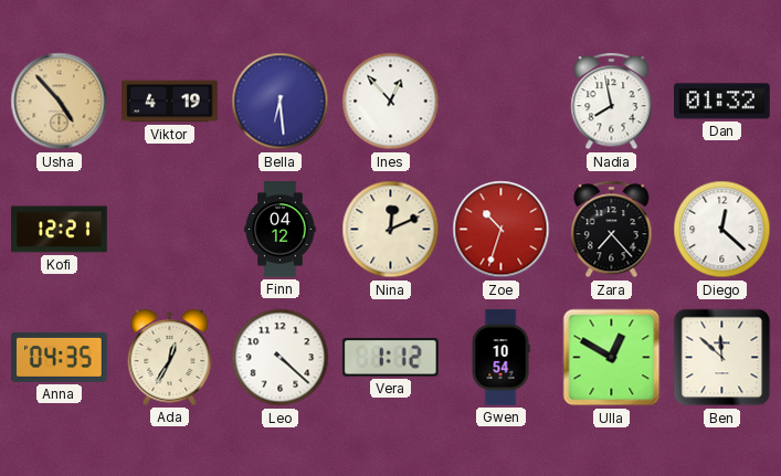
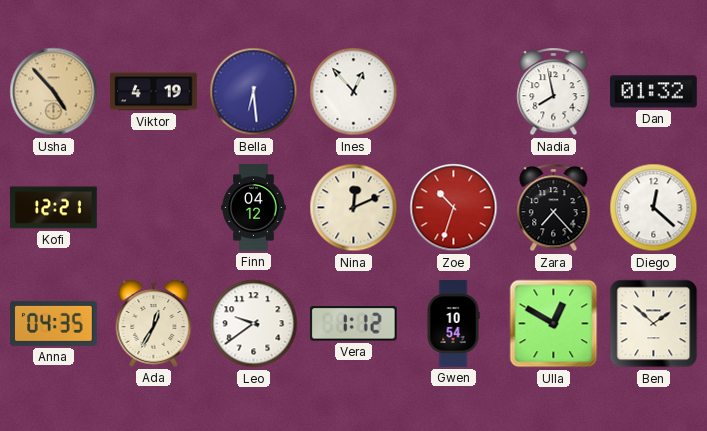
Leo: 4:22 -> 9:39
Ben: 11:52 -> 1:52
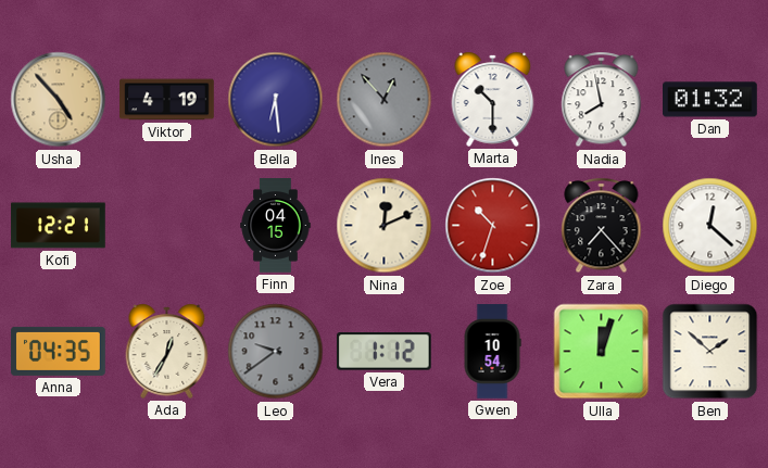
Ines dial: white -> grey
Marta: none -> 10:30
Finn: 04:12 -> 04:15
Leo dial: white -> grey
Ulla: 12:50 -> 12:03
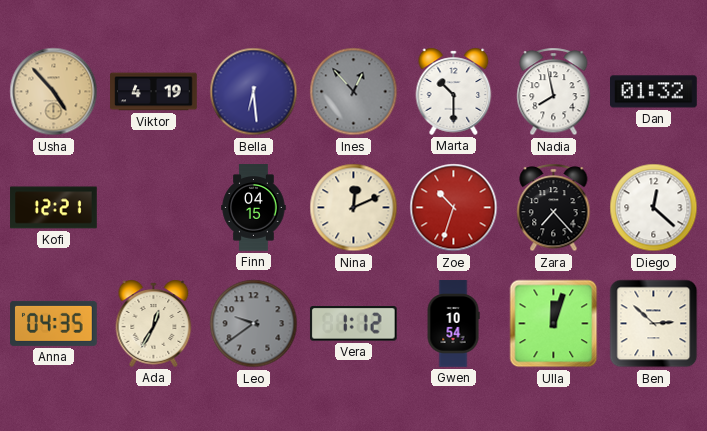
Ben: 1:52 -> 2:52
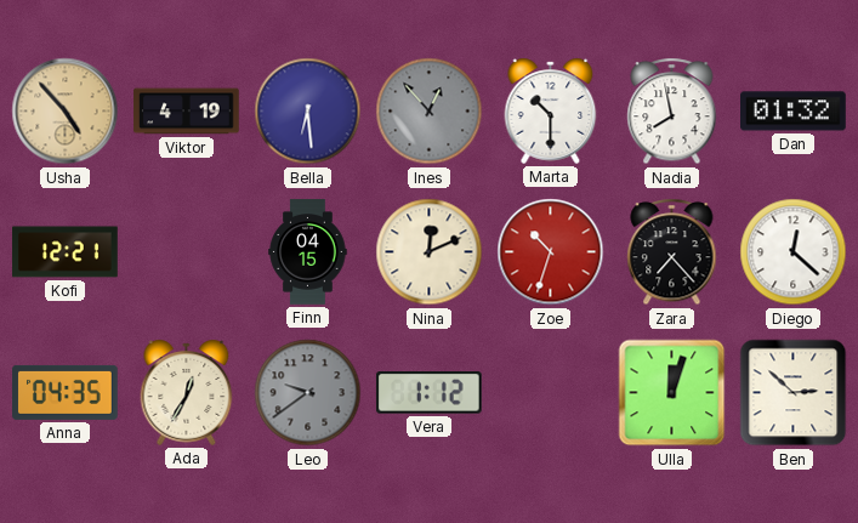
Gwen: 10:54 -> none
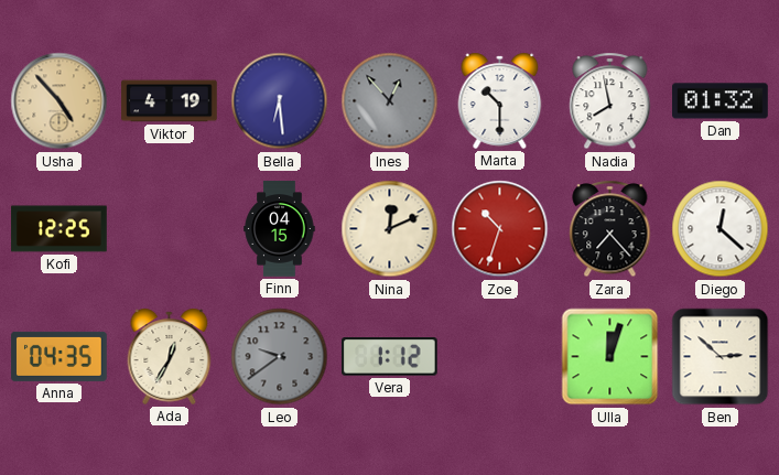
Kofi: 12:21 -> 12:25
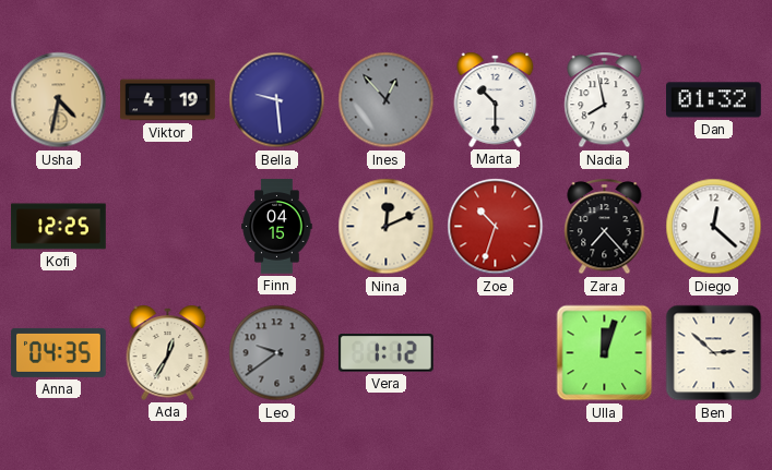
Usha: 4:53 -> 4:32
Bella: 6:29 -> 9:29
